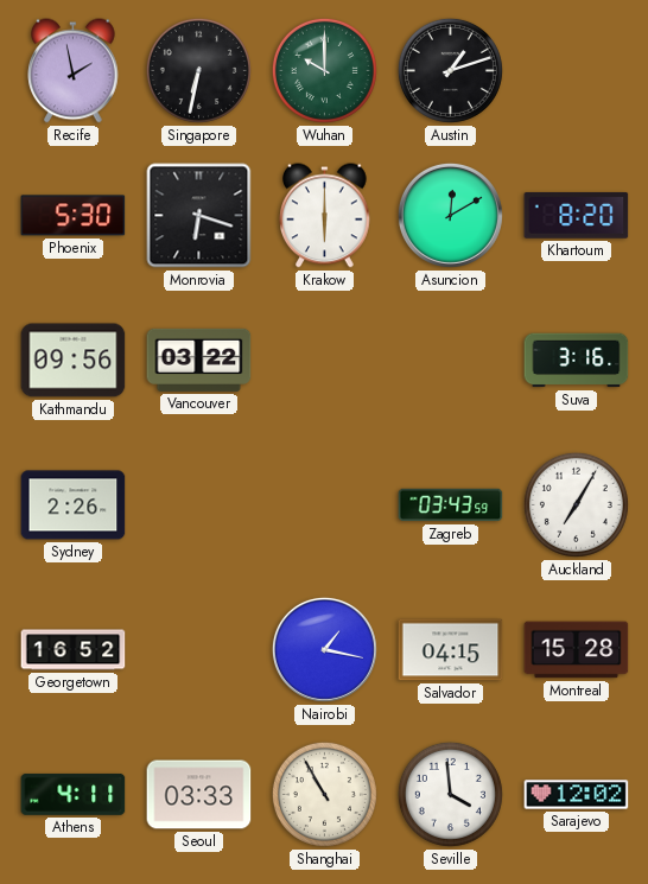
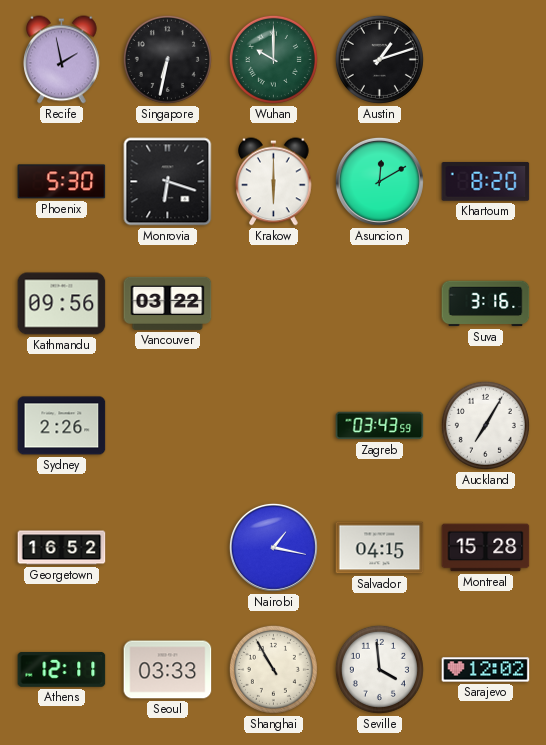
Athens: 4:11 -> 12:11
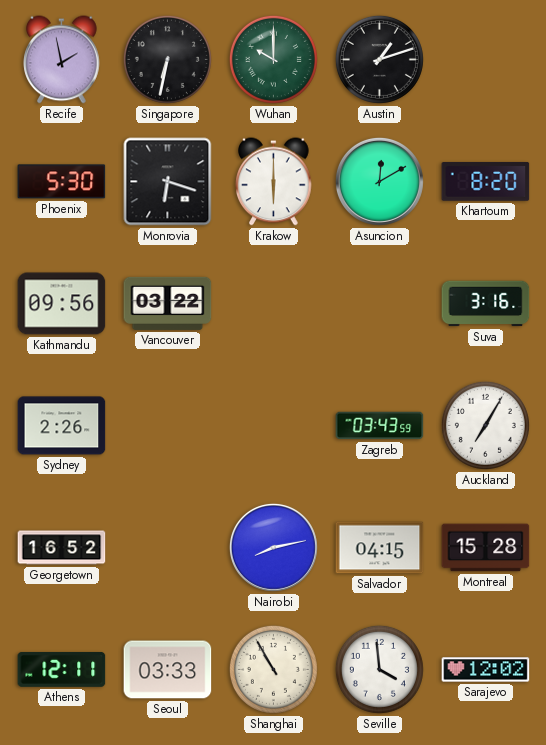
Nairobi: 1:17 -> 8:13
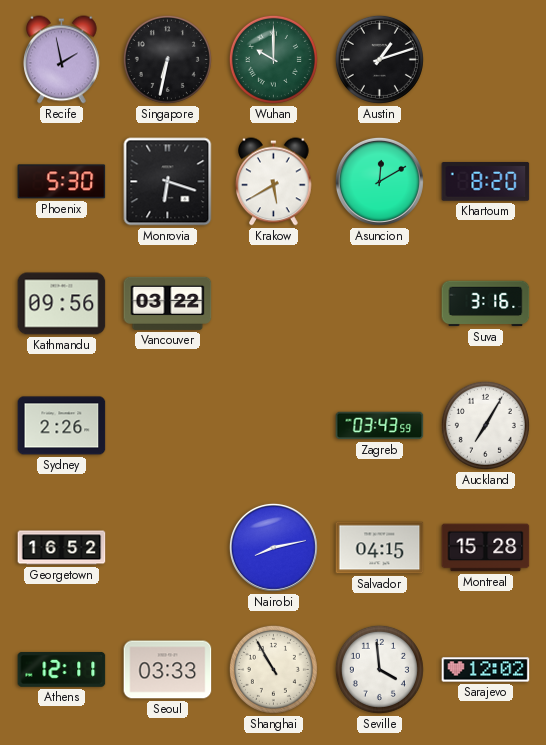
Krakow: 6:00 -> 5:40
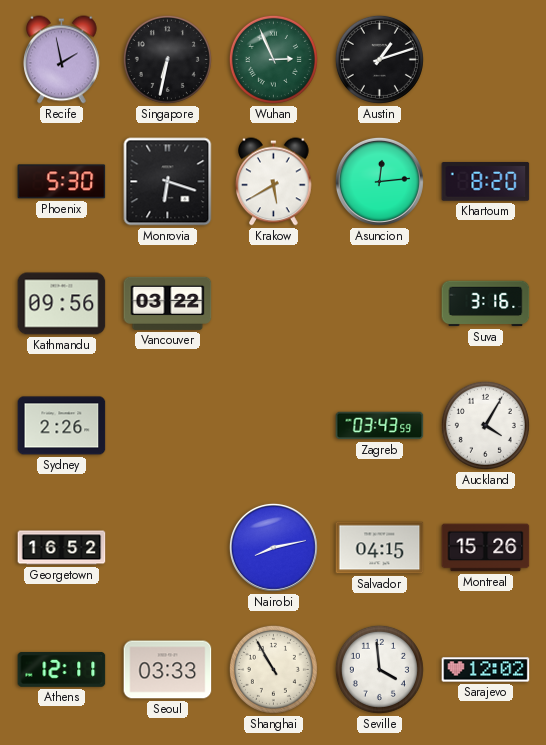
Wuhan: 10:00 -> 2:56
Asuncion: 12:10 -> 12:14
Auckland: 7:05 -> 4:05
Montreal: 15:28 -> 15:26
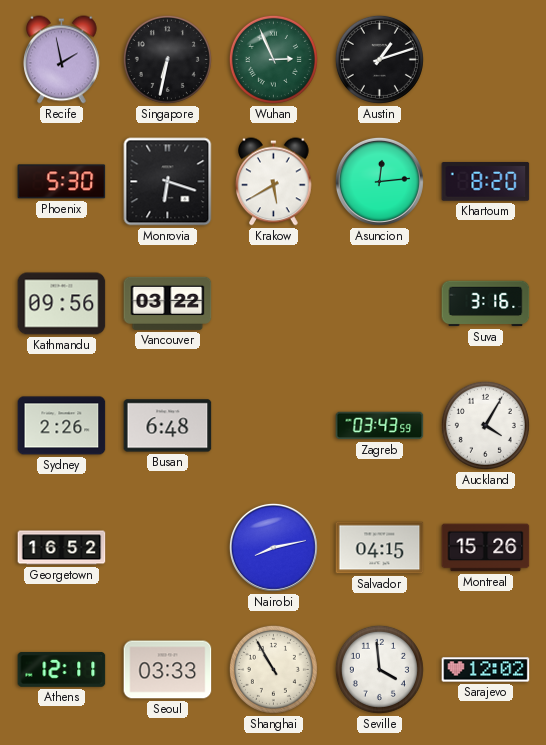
Busan: none -> 6:48
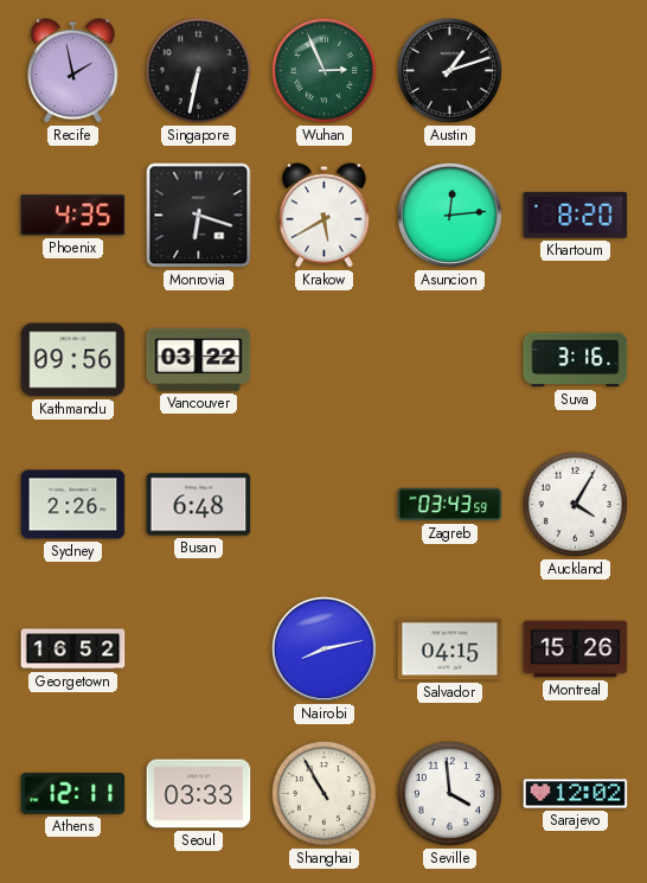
Phoenix: 5:30 -> 4:35
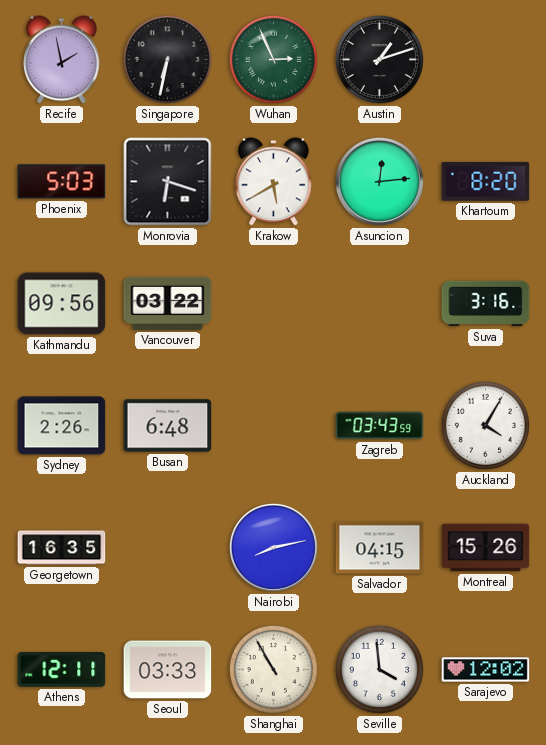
Phoenix: 4:35 -> 5:03
Georgetown: 16:52 -> 16:35
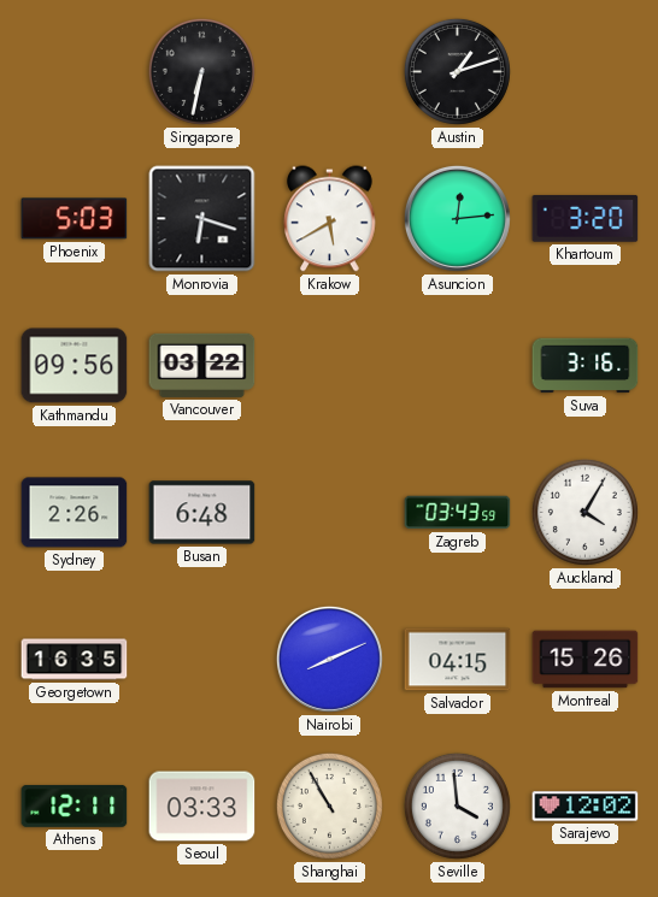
Recife: 1:58 -> none
Wuhan: 2:56 -> none
Khartoum: 8:20 -> 3:20
Nairobi: 8:13 -> 8:11
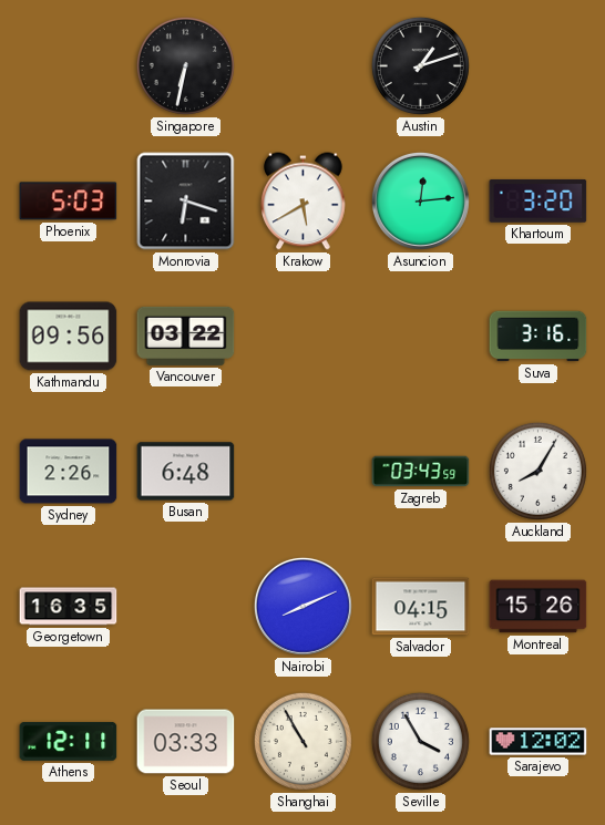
Auckland: 4:05 -> 8:05
Seville: 3:59 -> 3:55
